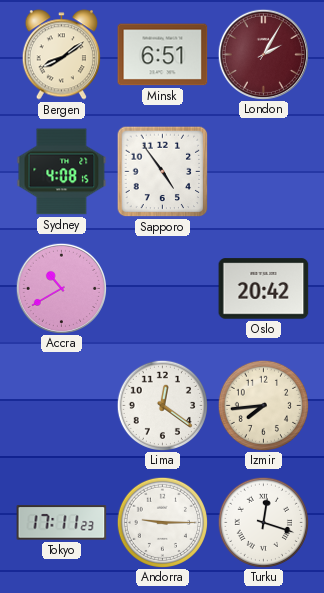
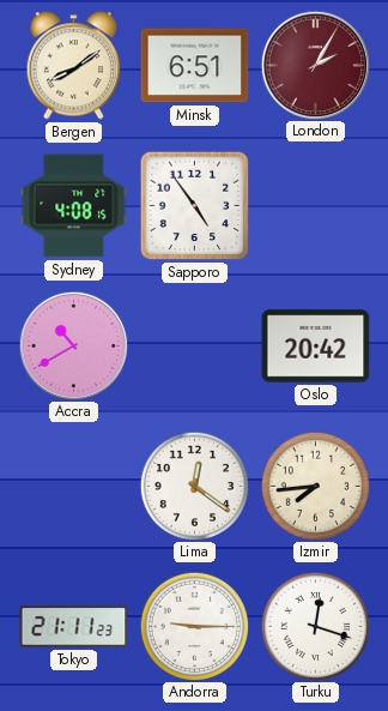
Tokyo: 17:11 -> 21:11
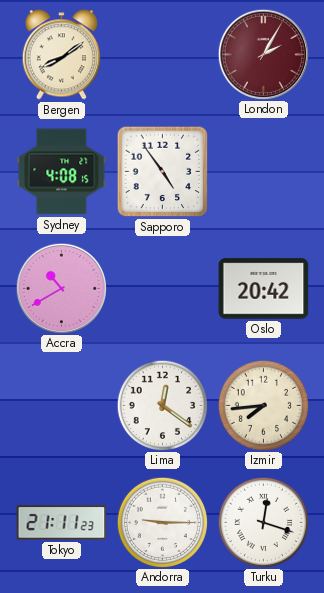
Minsk: 6:51 -> none
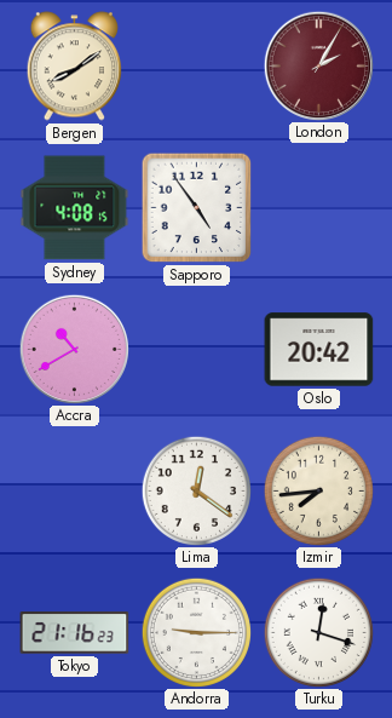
Tokyo: 21:11 -> 21:16
